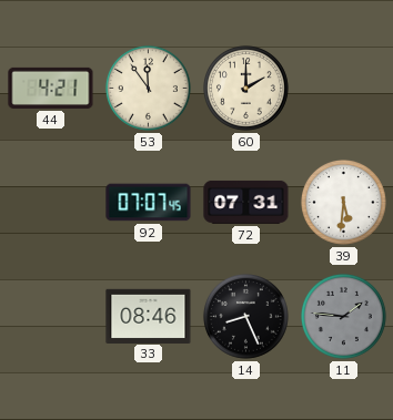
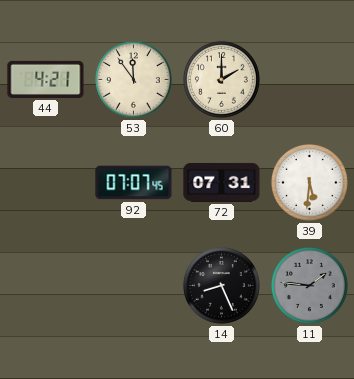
33: 08:46 -> none
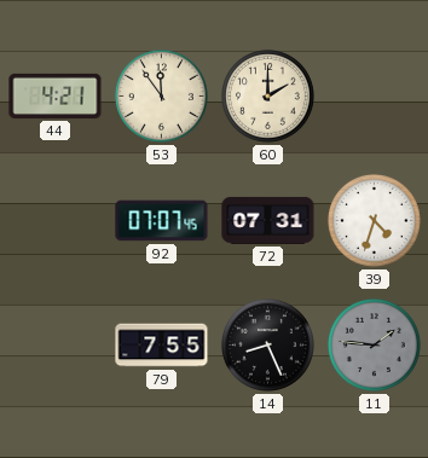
39: 5:31 -> 4:33
79: none -> 7:55
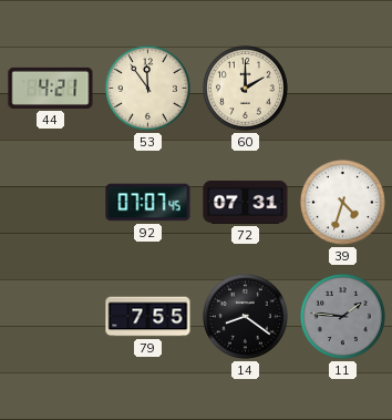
14: 8:26 -> 8:21
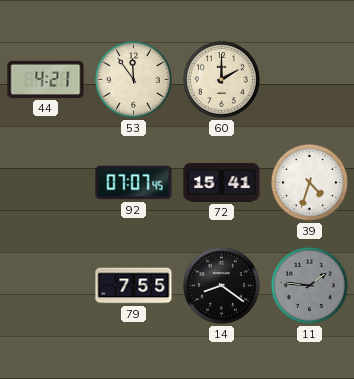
72: 07:31 -> 15:41
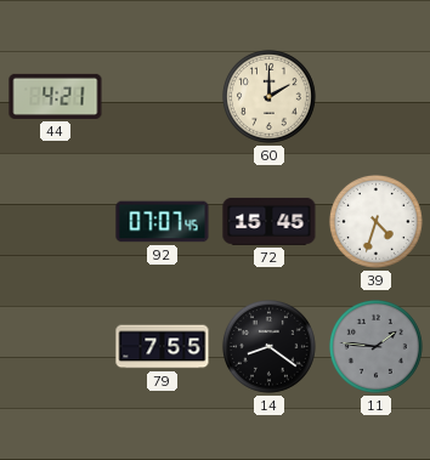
53: 11:54 -> none
72: 15:41 -> 15:45
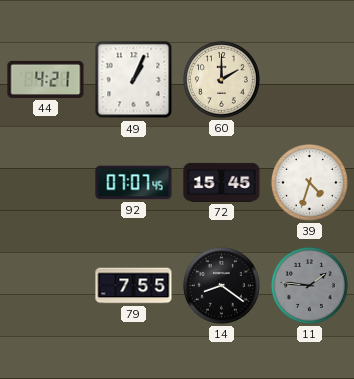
49: none -> 1:04
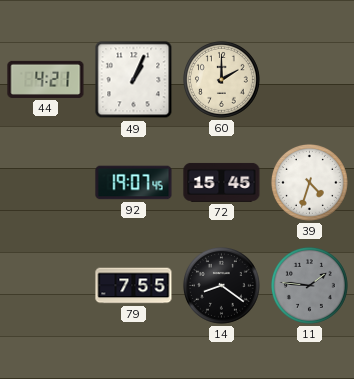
92: 07:07 -> 19:07
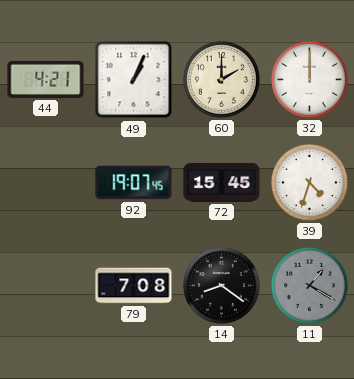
32: none -> 12:00
79: 7:55 -> 7:08
11: 1:46 -> 1:20
